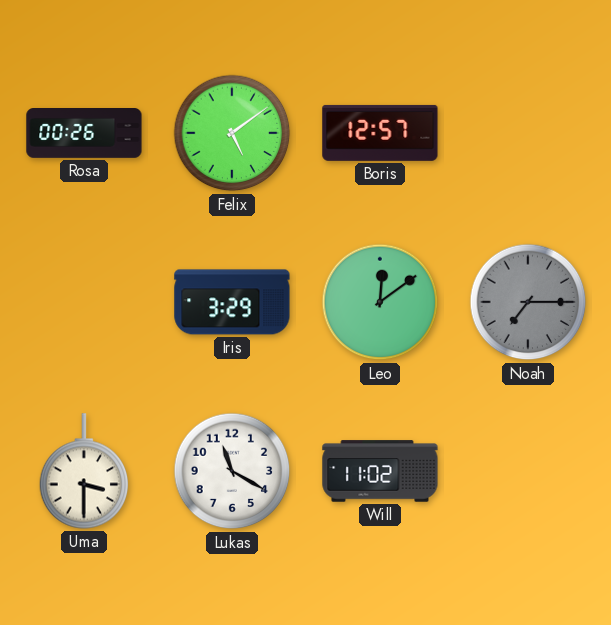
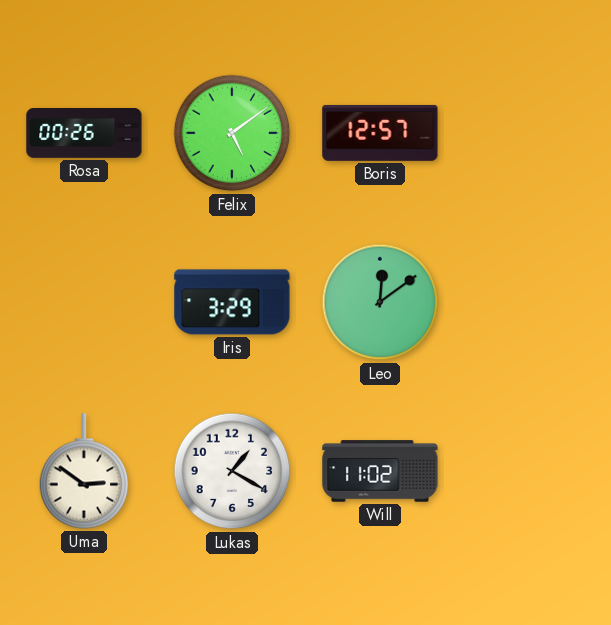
Noah: 7:15 -> none
Uma: 3:30 -> 2:51
Lukas: 11:20 -> 1:20
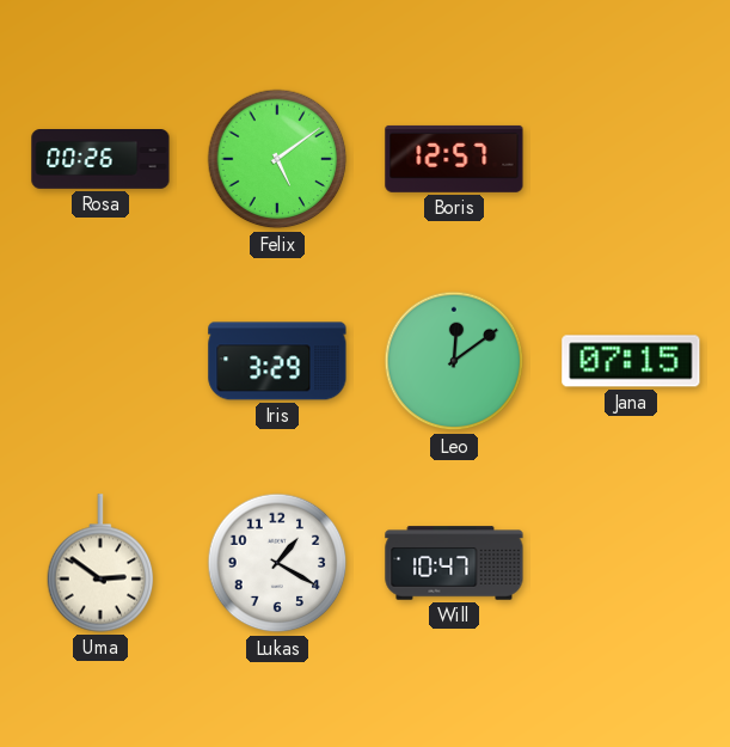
Jana: none -> 07:15
Will: 11:02 -> 10:47
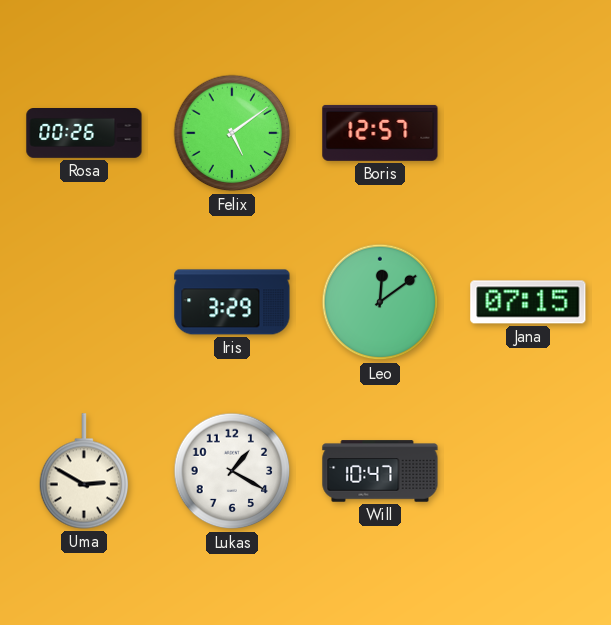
Uma: 2:51 -> 2:50
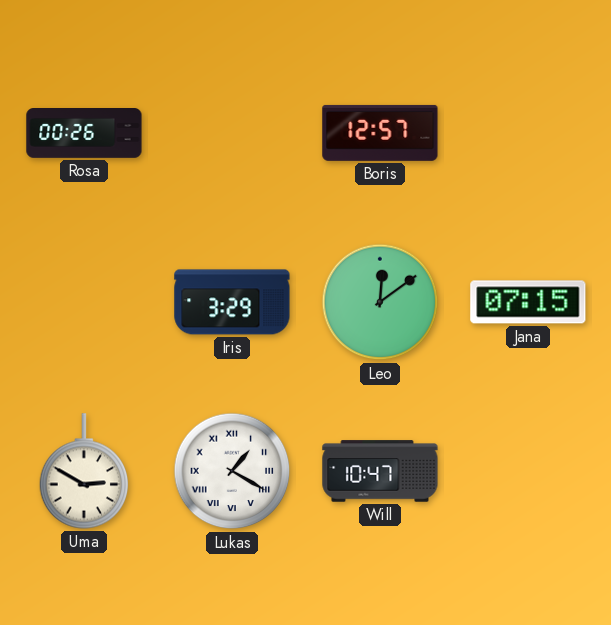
Felix: 5:09 -> none
Lukas numerals: Arabic -> Roman
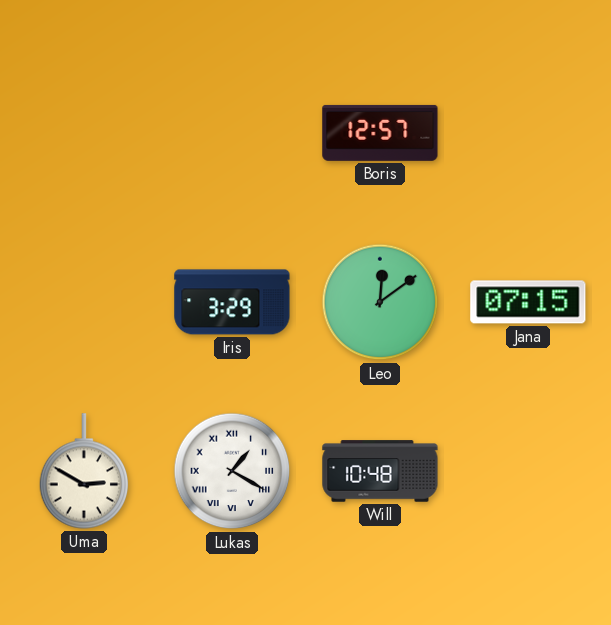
Rosa: 00:26 -> none
Will: 10:47 -> 10:48
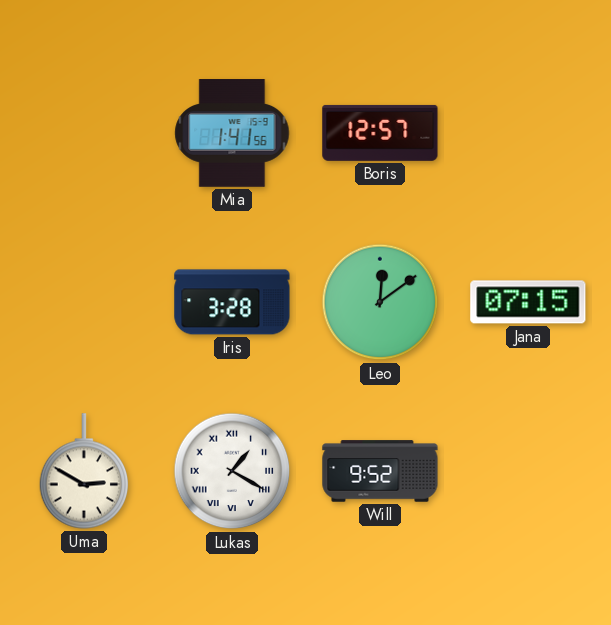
Mia: none -> 1:41
Iris: 3:29 -> 3:28
Will: 10:48 -> 9:52
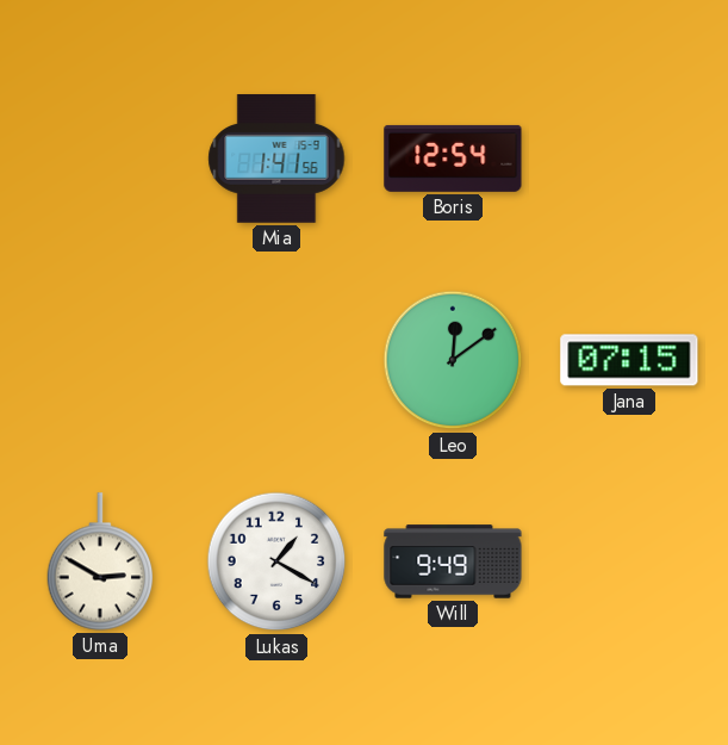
Boris: 12:57 -> 12:54
Iris: 3:28 -> none
Lukas numerals: Roman -> Arabic
Will: 9:52 -> 9:49
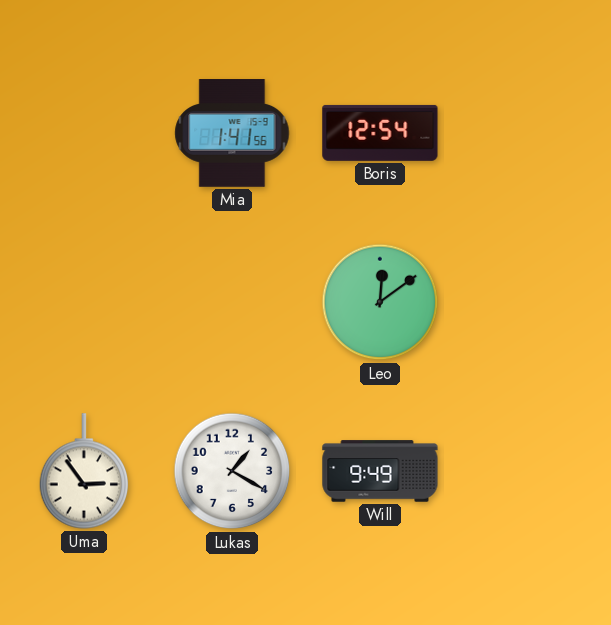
Jana: 07:15 -> none
Uma: 2:50 -> 2:54
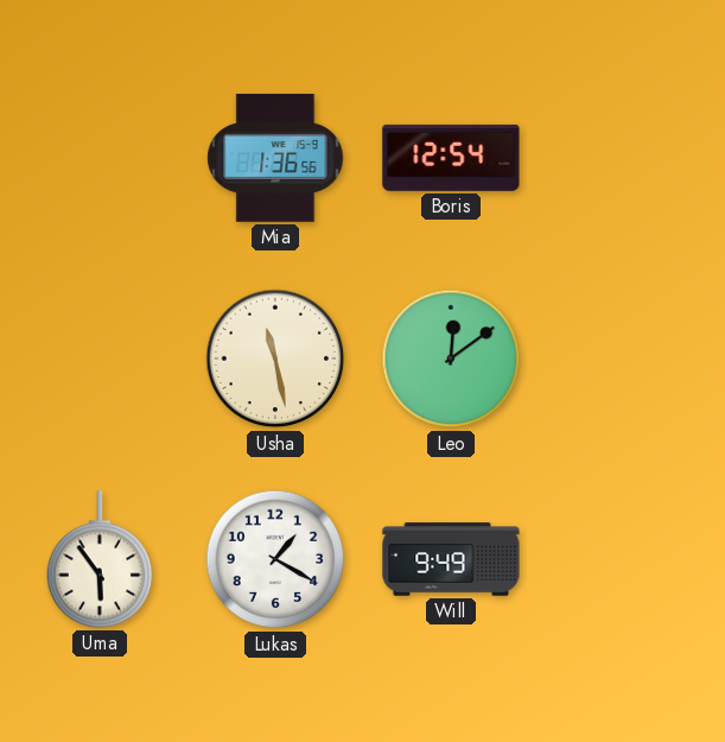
Mia: 1:41 -> 1:36
Usha: none -> 11:28
Uma: 2:54 -> 5:54
